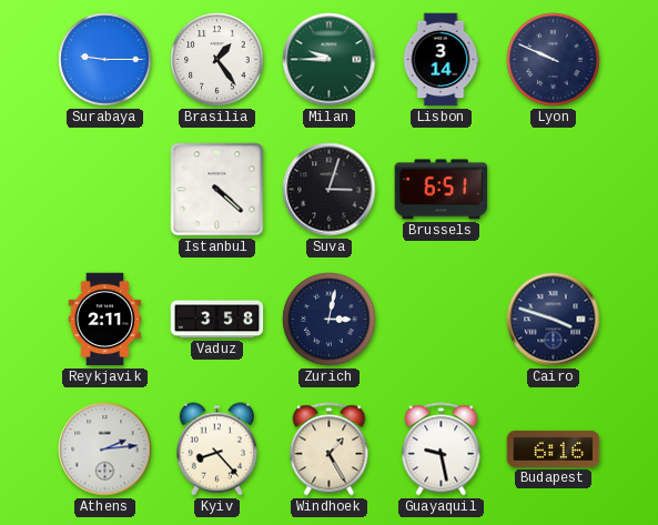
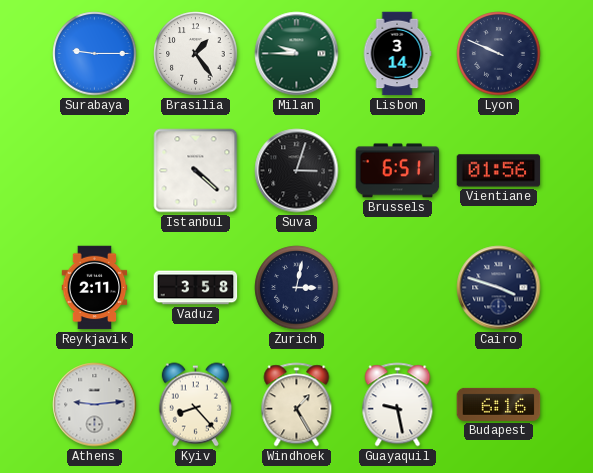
Vientiane: none -> 01:56
Athens: 2:14 -> 9:14
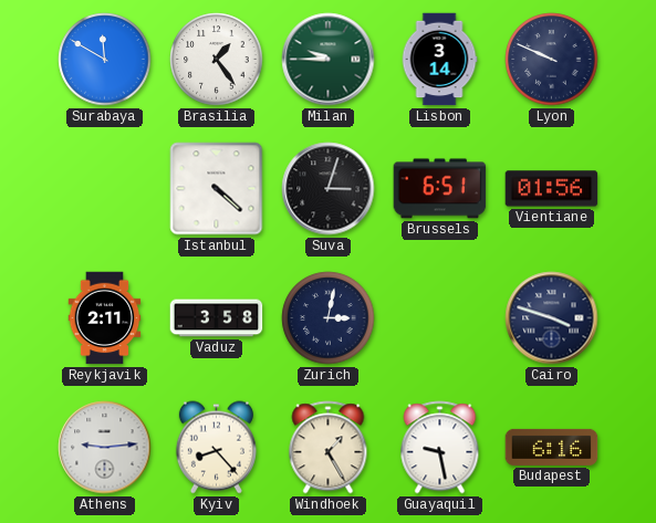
Surabaya: 9:15 -> 11:50
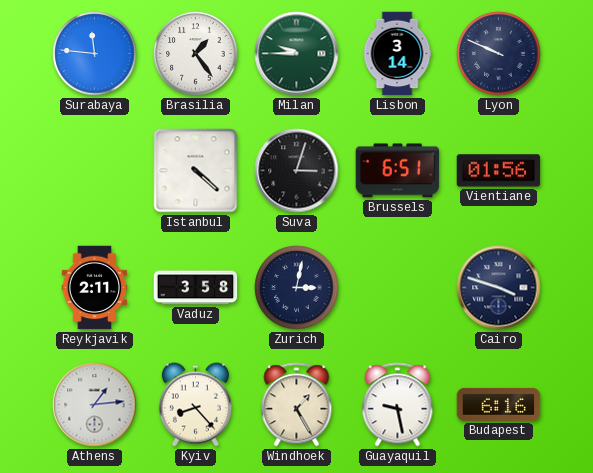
Surabaya: 11:50 -> 11:46
Athens: 9:14 -> 1:14
